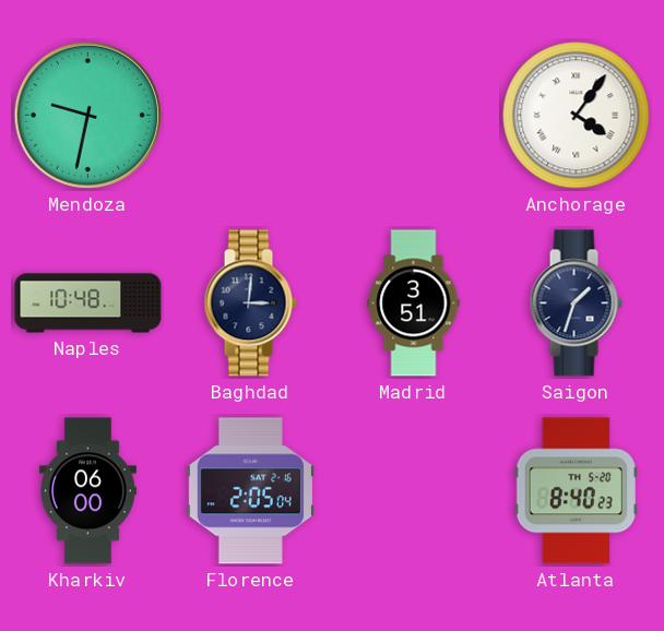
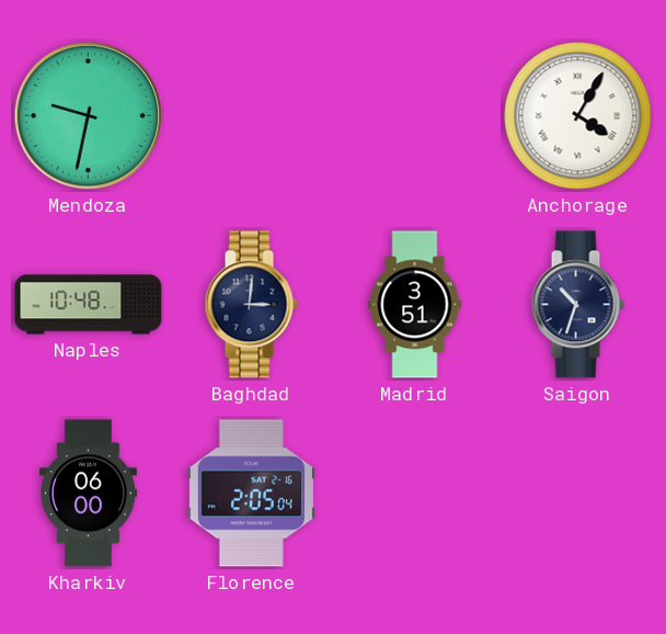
Anchorage: 4:06 -> 4:05
Saigon: 1:33 -> 10:33
Atlanta: 8:40 -> none
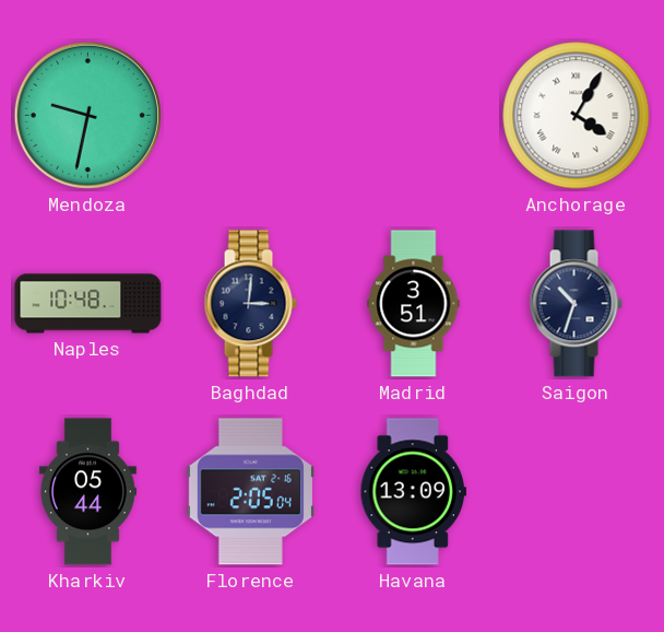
Kharkiv: 06:00 -> 05:44
Havana: none -> 13:09
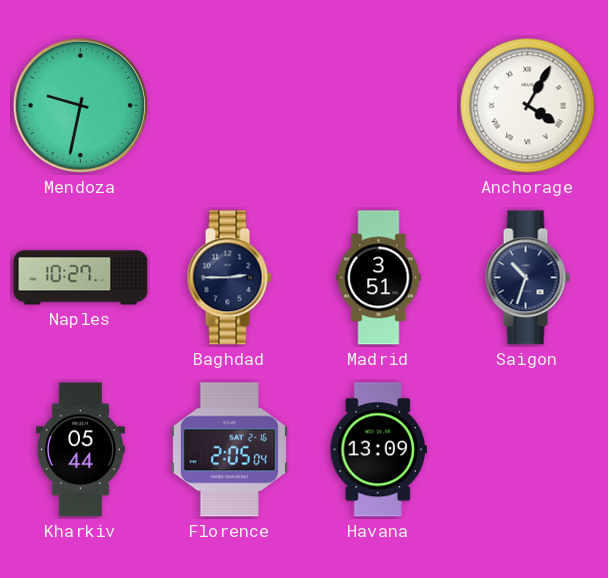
Naples: 10:48 -> 10:27
Baghdad: 3:01 -> 2:45
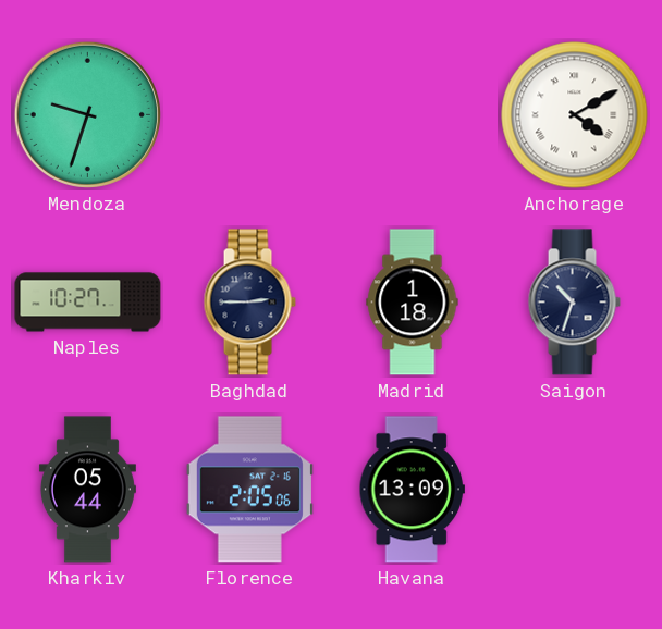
Mendoza: 9:32 -> 9:33
Anchorage: 4:05 -> 4:10
Madrid: 3:51 -> 1:18
Florence: 2:05:04 -> 2:05:06
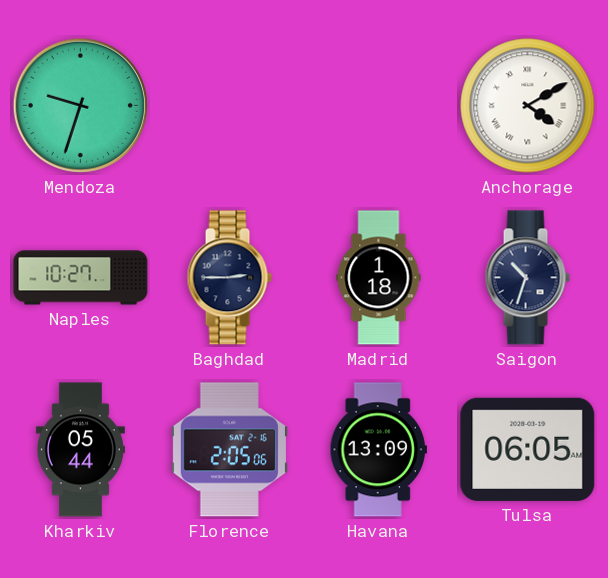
Tulsa: none -> 06:05
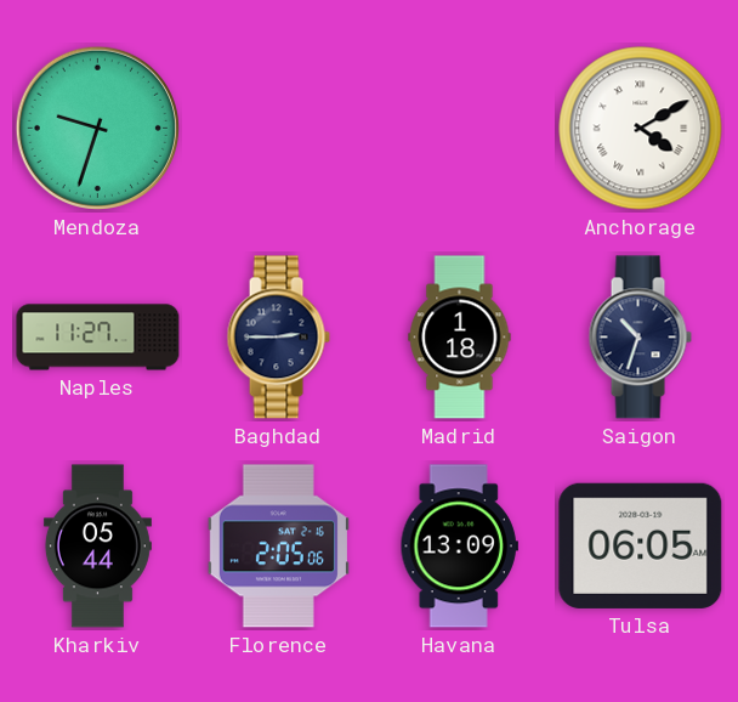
Naples: 10:27 -> 11:27
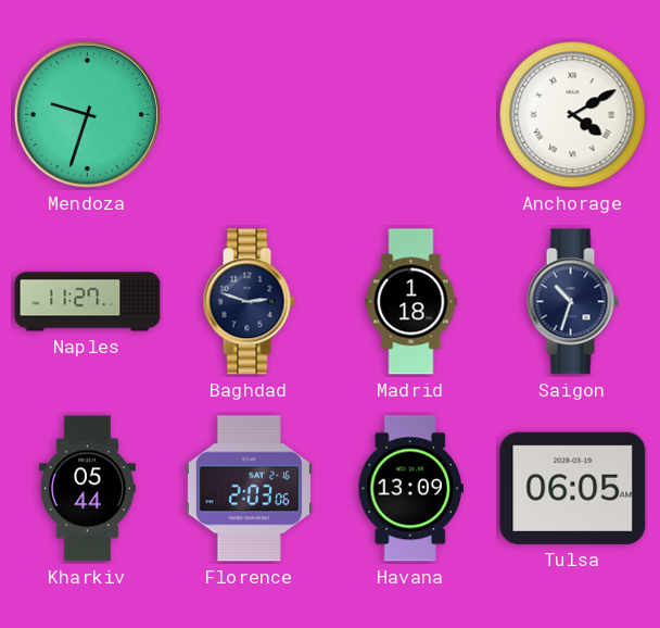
Baghdad: 2:45 -> 2:48
Florence: 2:05 -> 2:03
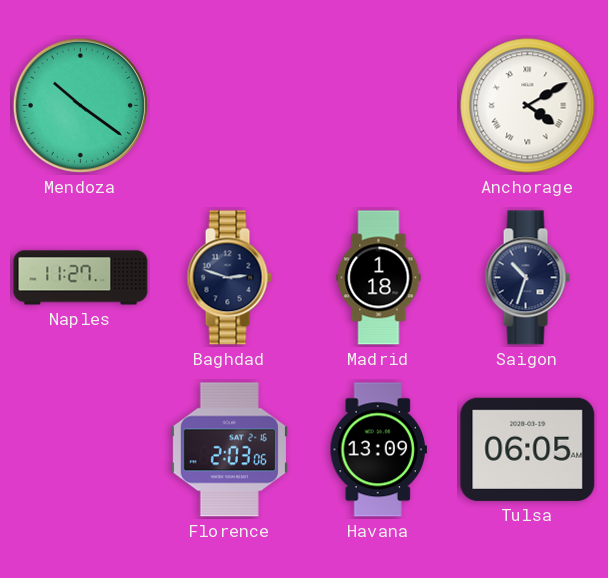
Mendoza: 9:33 -> 10:21
Kharkiv: 05:44 -> none
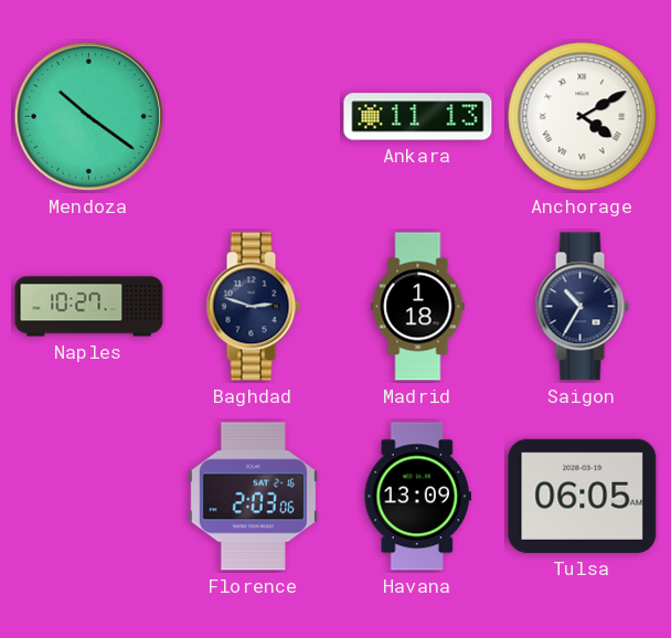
Ankara: none -> 11:13
Naples: 11:27 -> 10:27
Saigon: 10:33 -> 10:35
